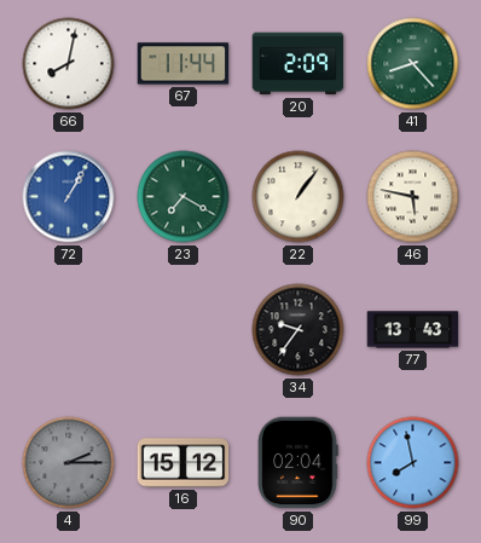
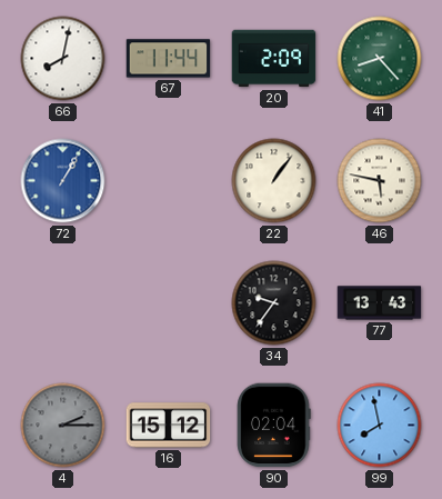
23: 7:20 -> none
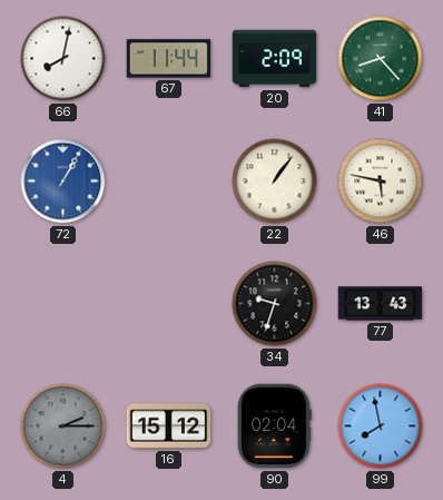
34: 9:36 -> 9:33
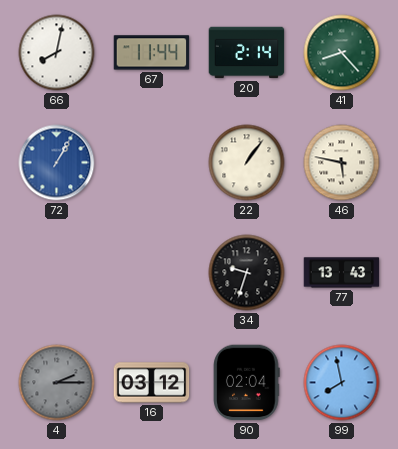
20: 2:09 -> 2:14
16: 15:12 -> 03:12
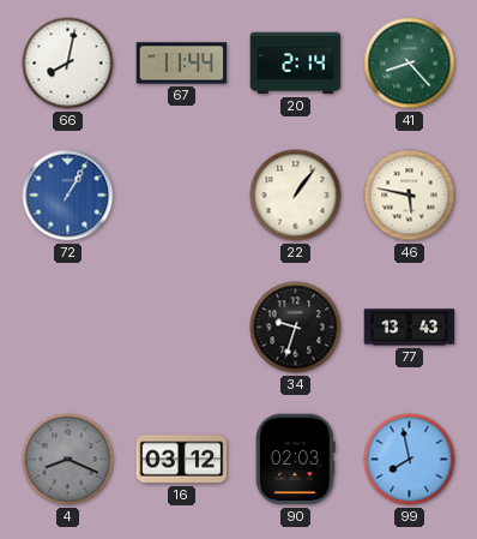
4: 2:15 -> 8:19
90: 02:04 -> 02:03
